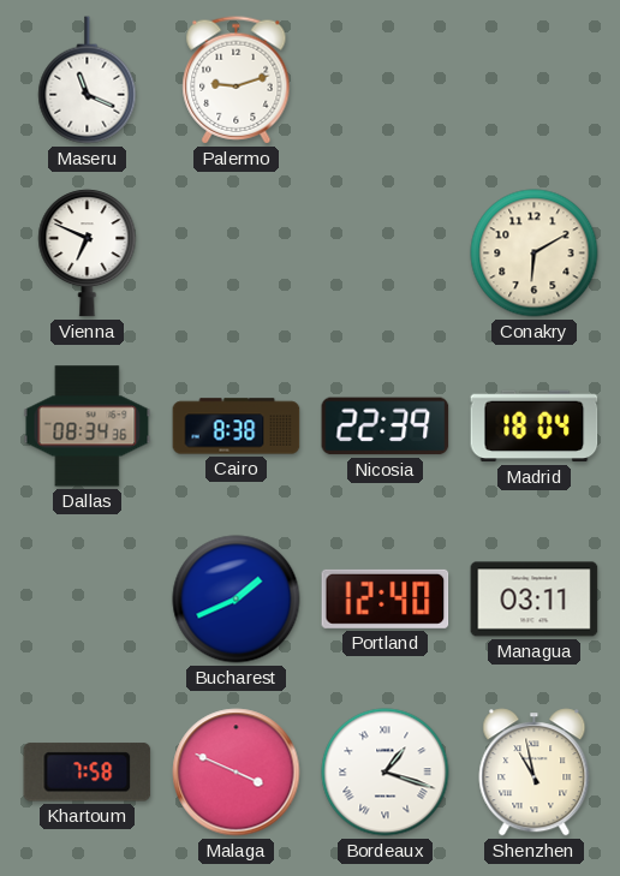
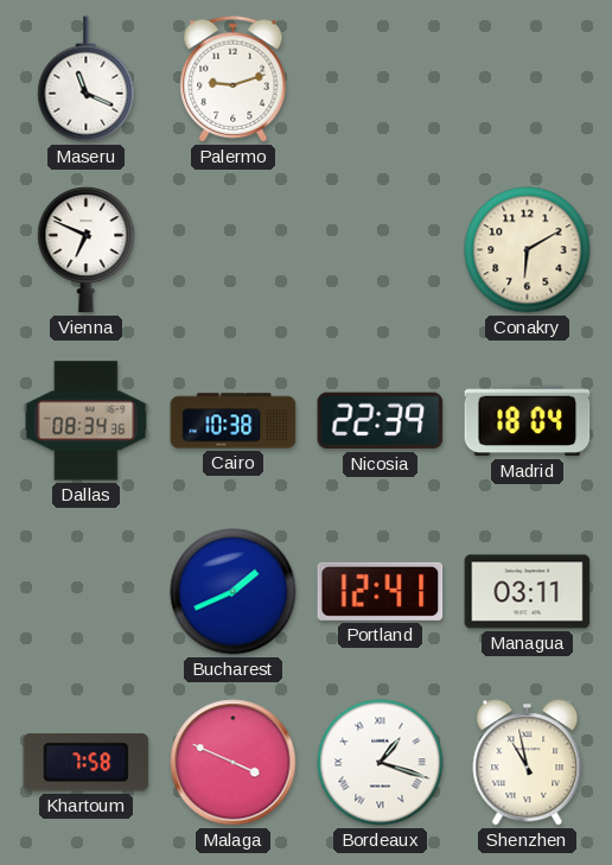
Cairo: 8:38 -> 10:38
Portland: 12:40 -> 12:41
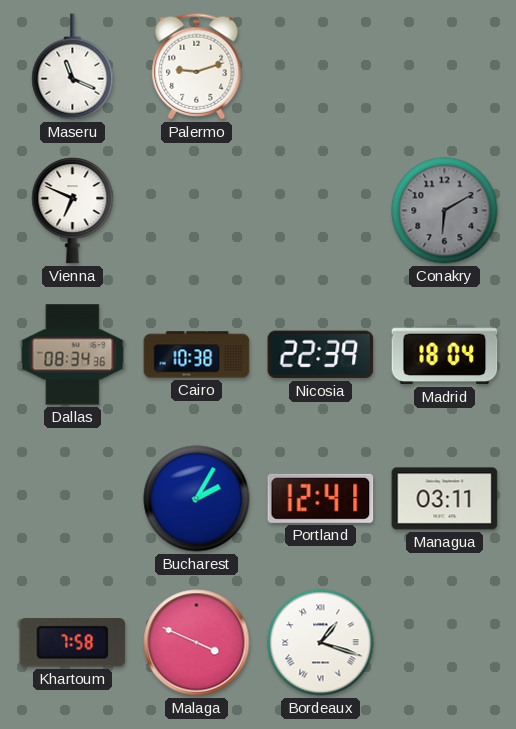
Conakry dial: cream -> grey
Bucharest: 1:41 -> 2:05
Shenzhen: 10:58 -> none
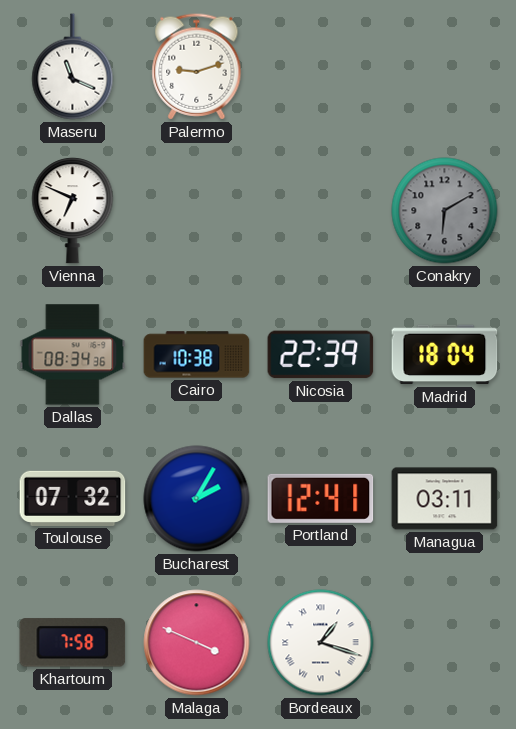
Toulouse: none -> 07:32
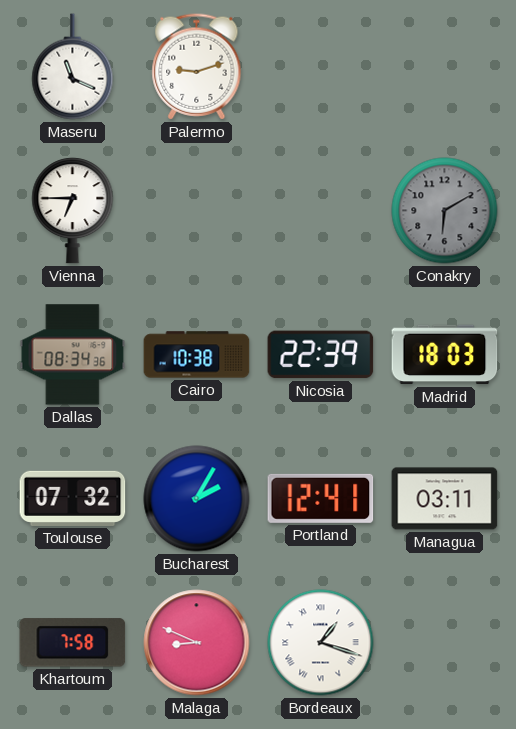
Vienna: 6:49 -> 6:45
Madrid: 18:04 -> 18:03
Malaga: 3:49 -> 8:49
